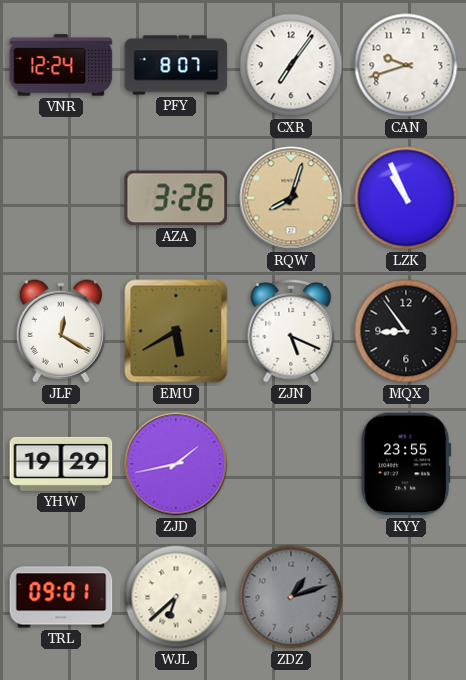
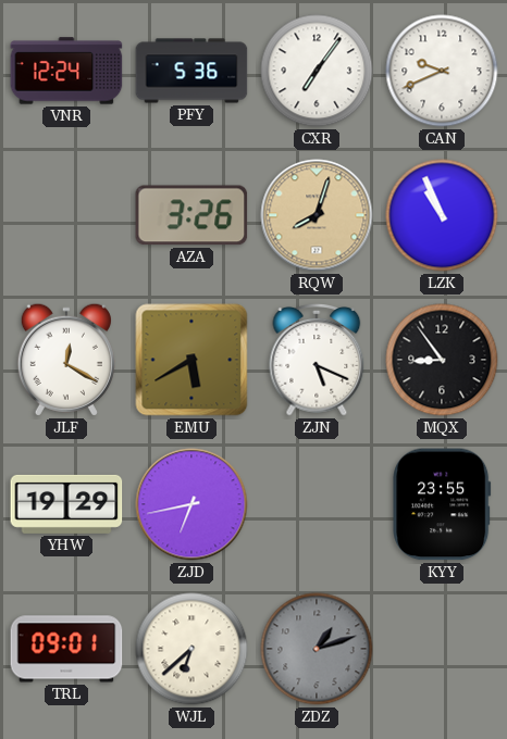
PFY: 8:07 -> 5:36
CAN: 9:42 -> 9:41
ZJD: 1:43 -> 6:43
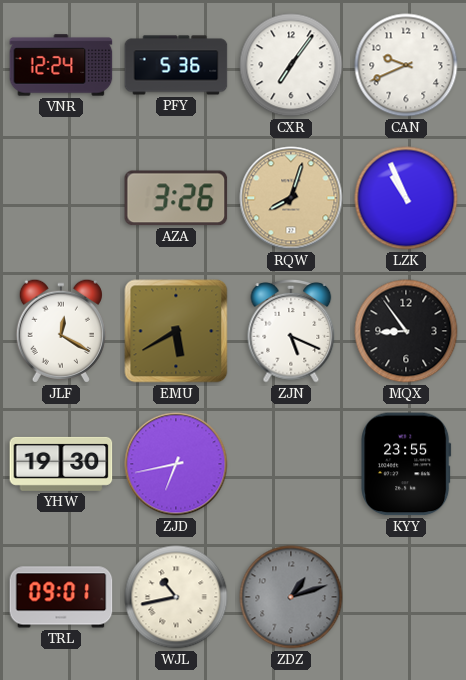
YHW: 19:29 -> 19:30
WJL: 6:38 -> 10:43
